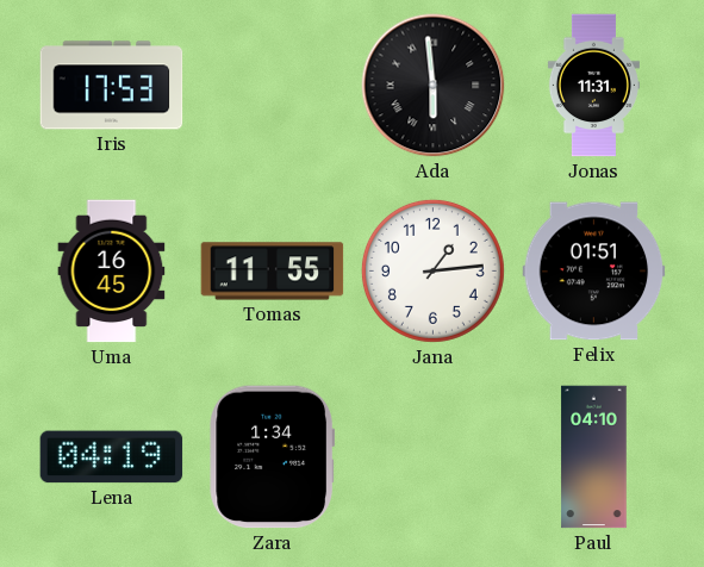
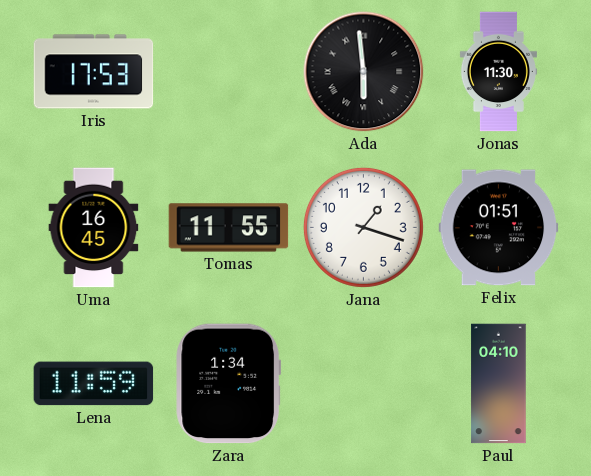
Jonas: 11:31 -> 11:30
Jana: 1:14 -> 1:18
Lena: 04:19 -> 11:59
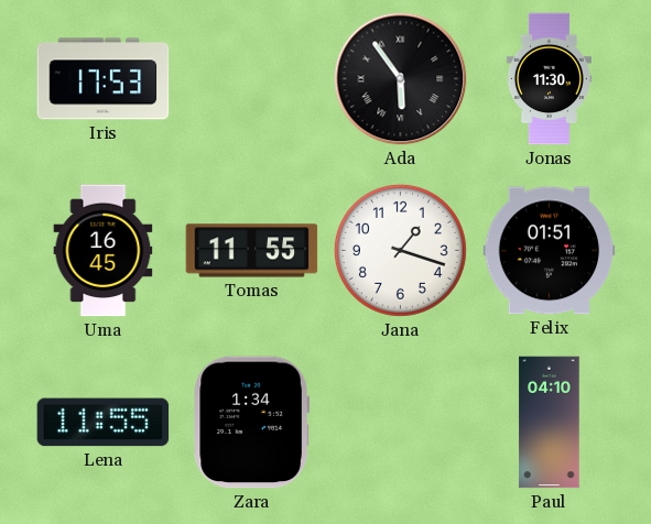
Ada: 5:59 -> 5:54
Lena: 11:59 -> 11:55
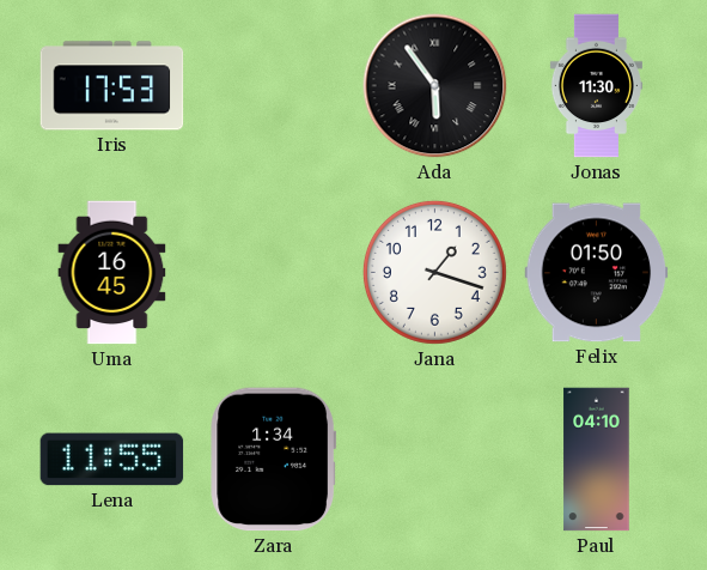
Tomas: 11:55 -> none
Felix: 01:51 -> 01:50
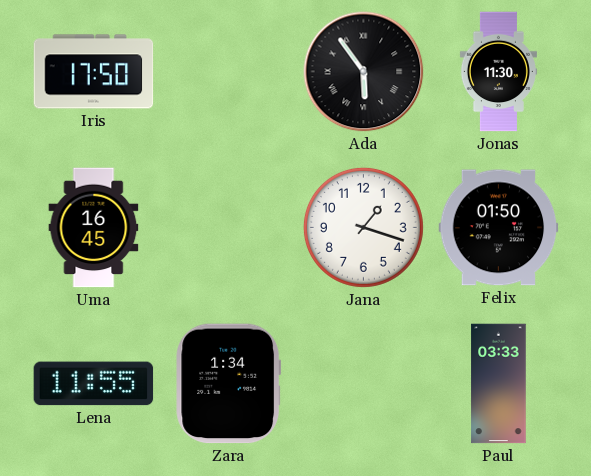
Iris: 17:53 -> 17:50
Paul: 04:10 -> 03:33
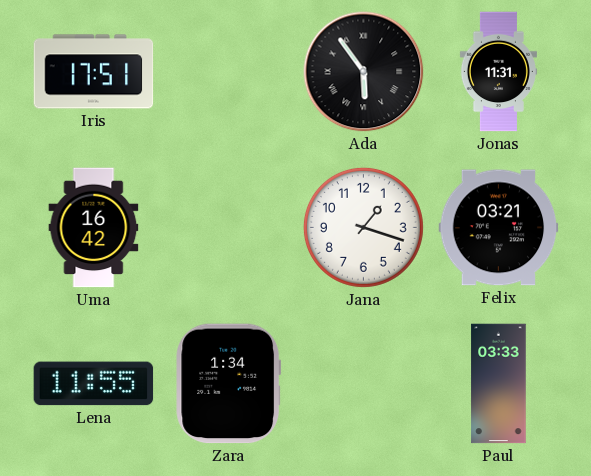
Iris: 17:50 -> 17:51
Jonas: 11:30 -> 11:31
Uma: 16:45 -> 16:42
Felix: 01:50 -> 03:21
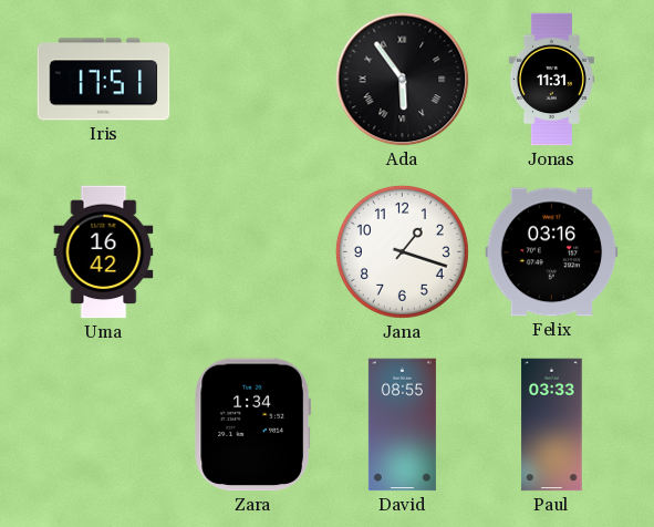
Felix: 03:21 -> 03:16
Lena: 11:55 -> none
David: none -> 08:55
